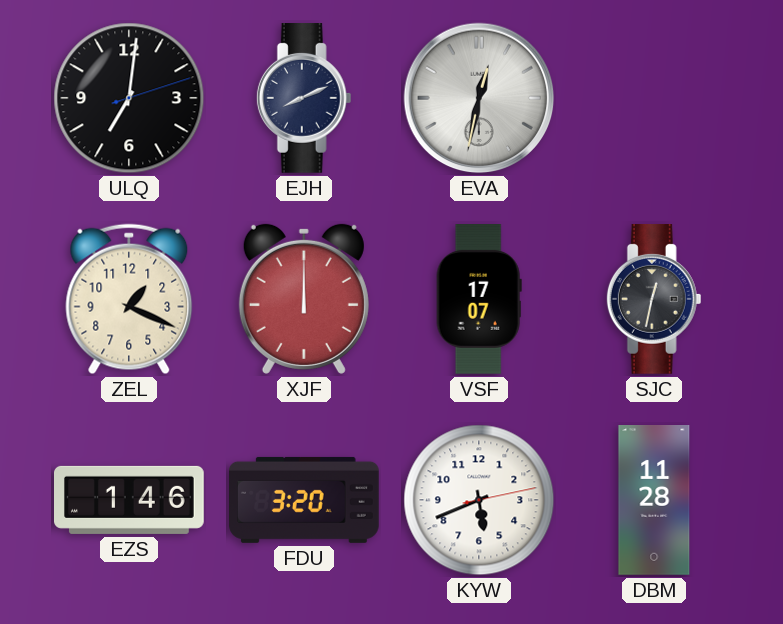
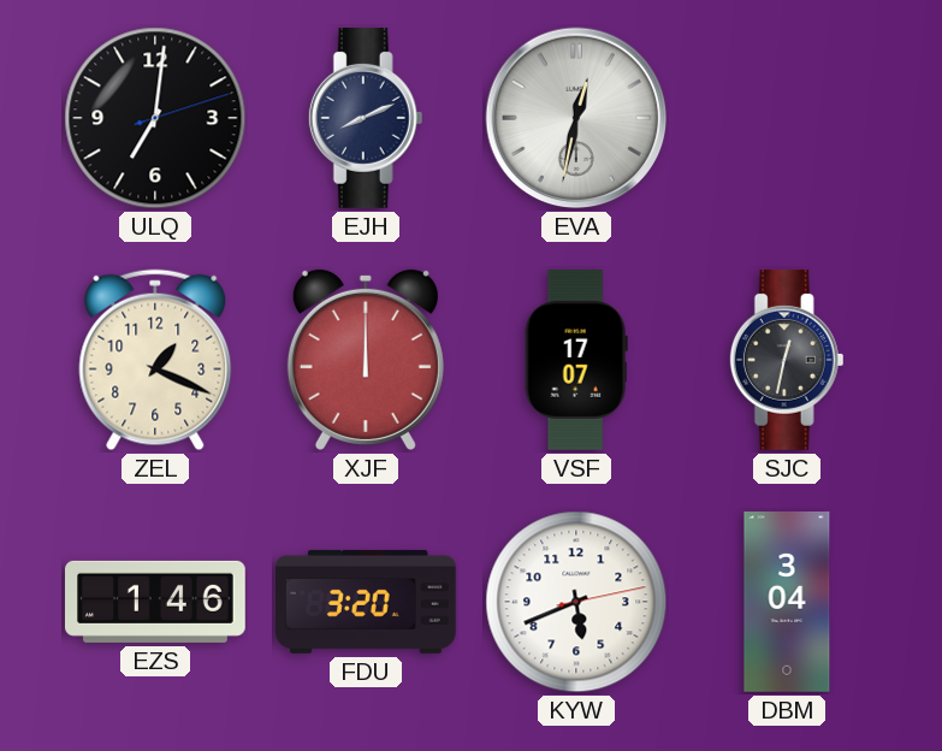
DBM: 11:28 -> 3:04
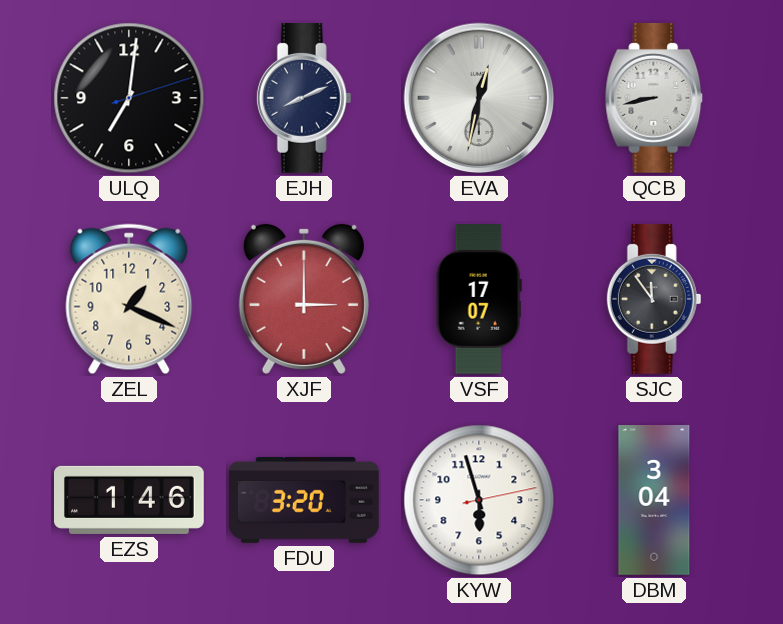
QCB: none -> 8:43
XJF: 12:00 -> 3:00
SJC: 12:32 -> 11:54
KYW: 5:41 -> 5:57
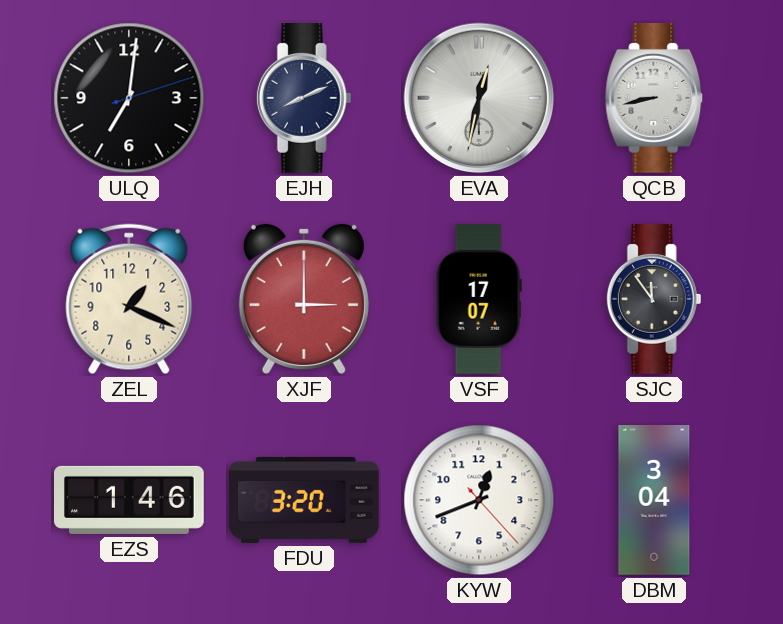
KYW: 5:57 -> 12:41
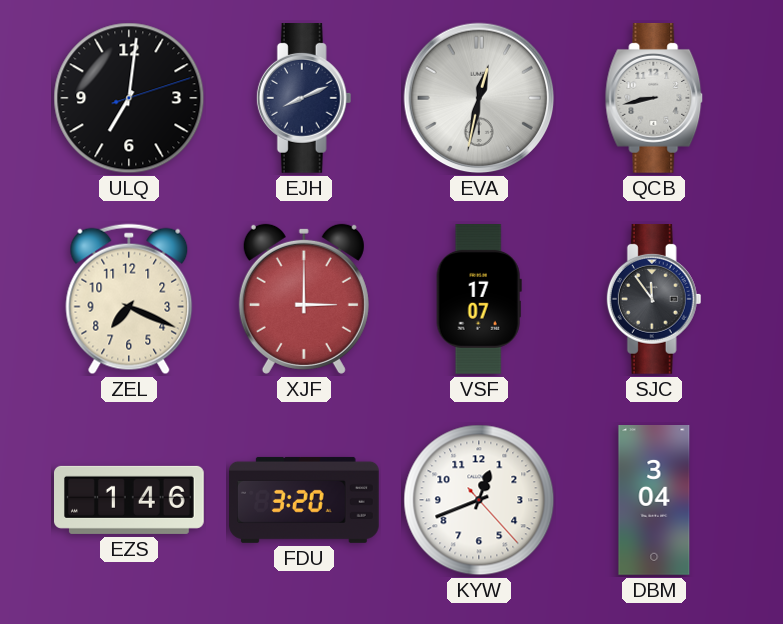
ZEL: 1:19 -> 7:19
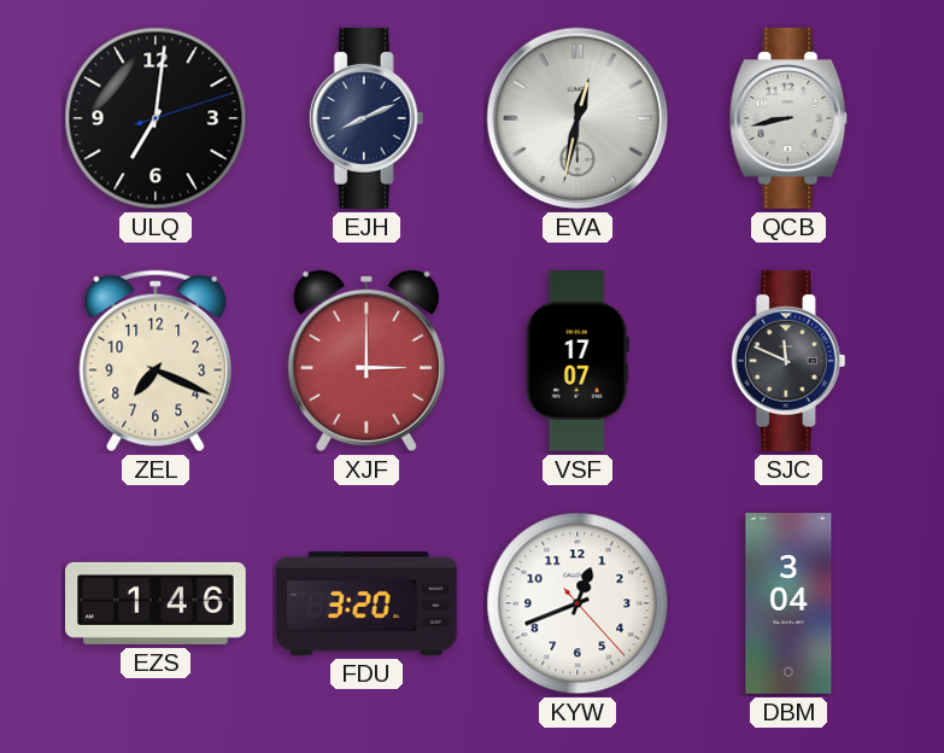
SJC: 11:54 -> 11:49
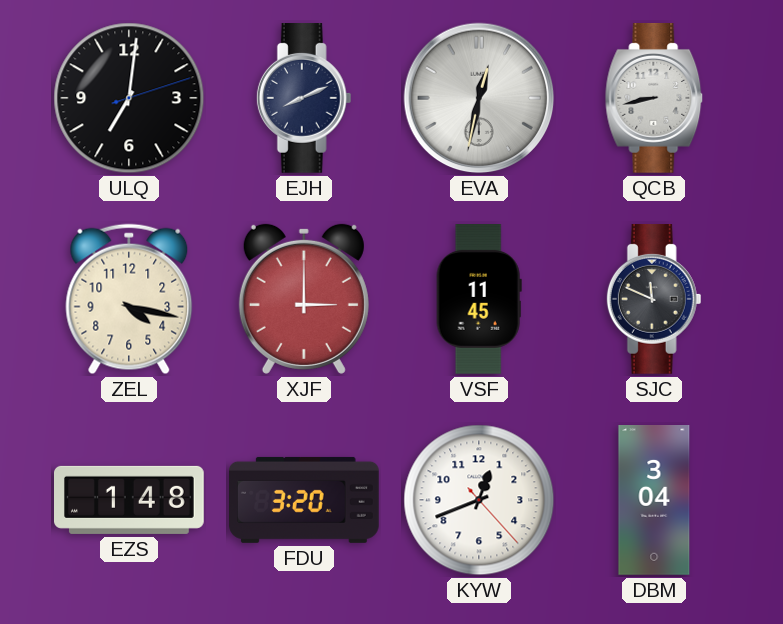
ZEL: 7:19 -> 4:17
VSF: 17:07 -> 11:45
EZS: 1:46 -> 1:48
